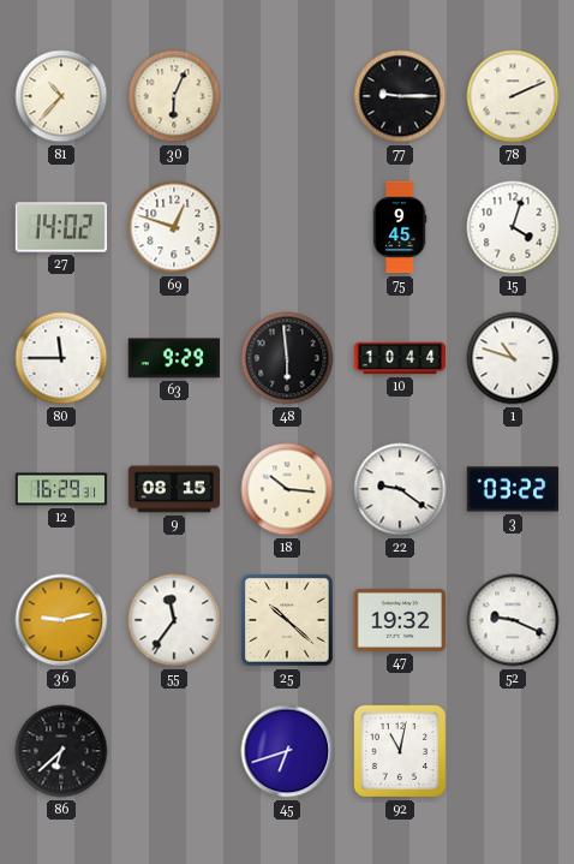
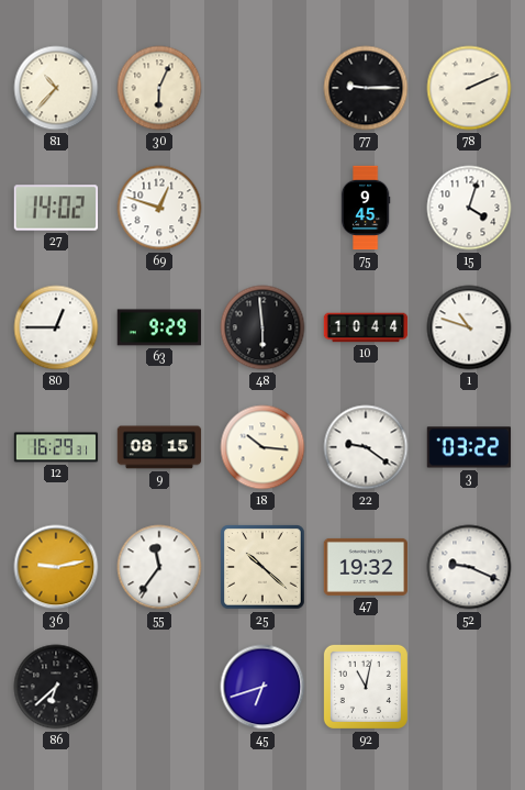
80: 11:45 -> 12:45
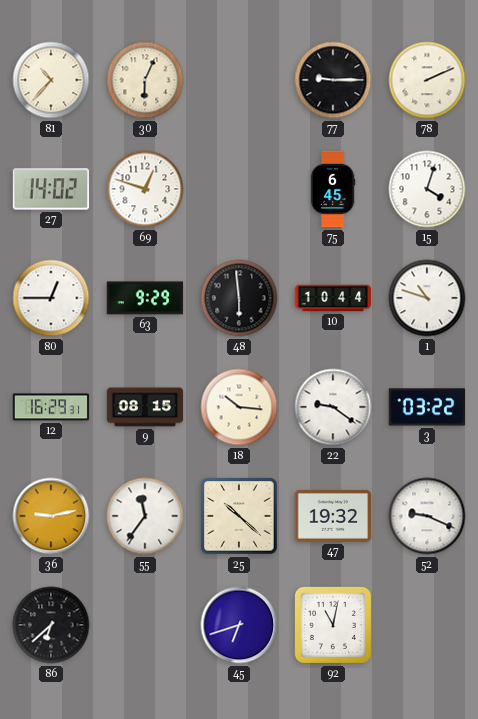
75: 9:45 -> 6:45
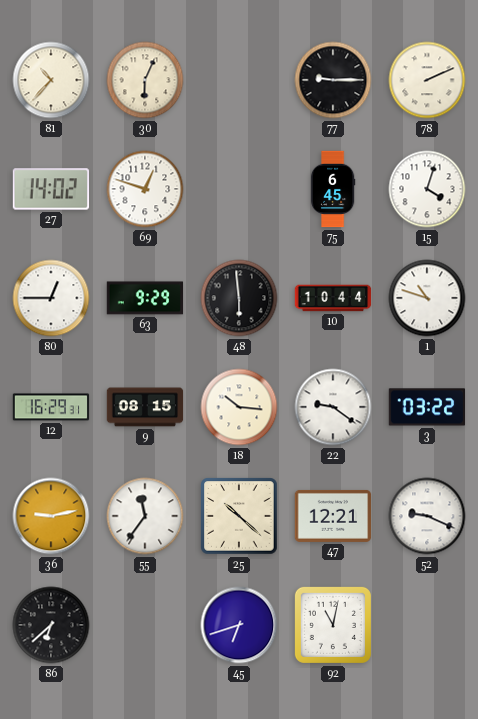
47: 19:32 -> 12:21
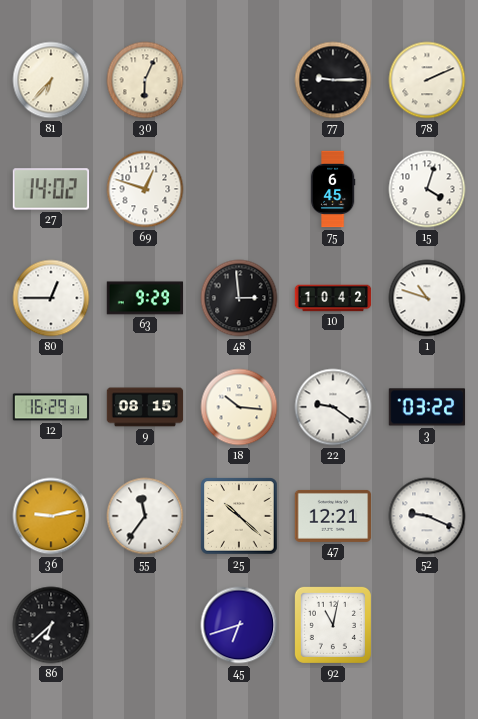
81: 10:37 -> 6:37
48: 5:59 -> 2:59
10: 10:44 -> 10:42
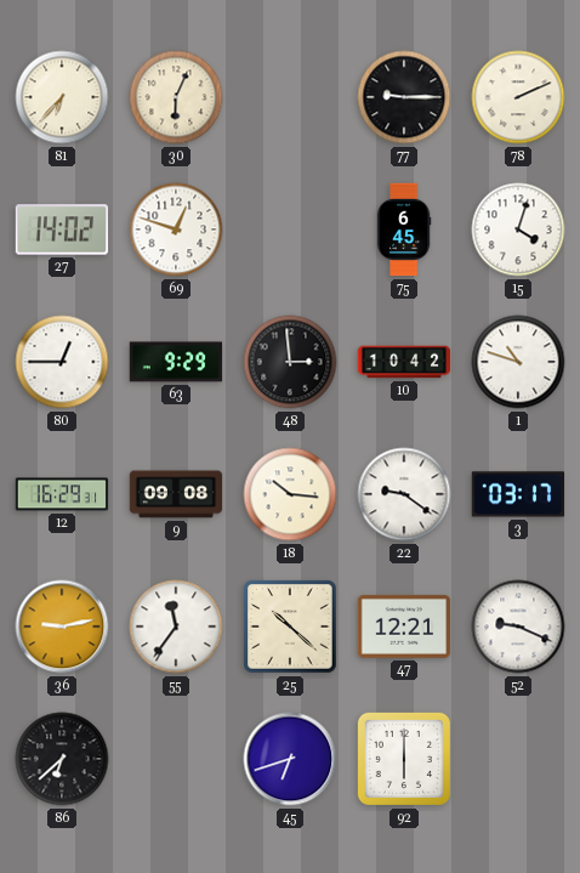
9: 08:15 -> 09:08
3: 03:22 -> 03:17
92: 11:02 -> 6:00
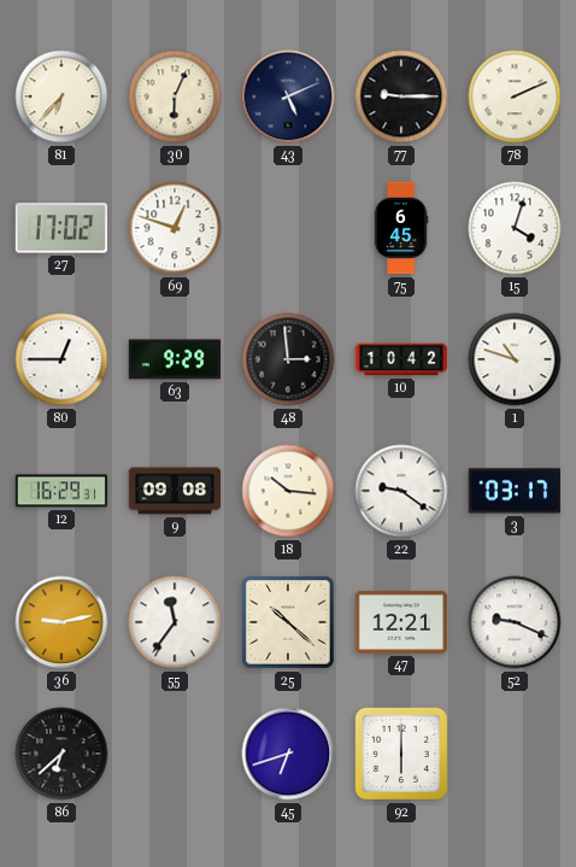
43: none -> 5:11
27: 14:02 -> 17:02
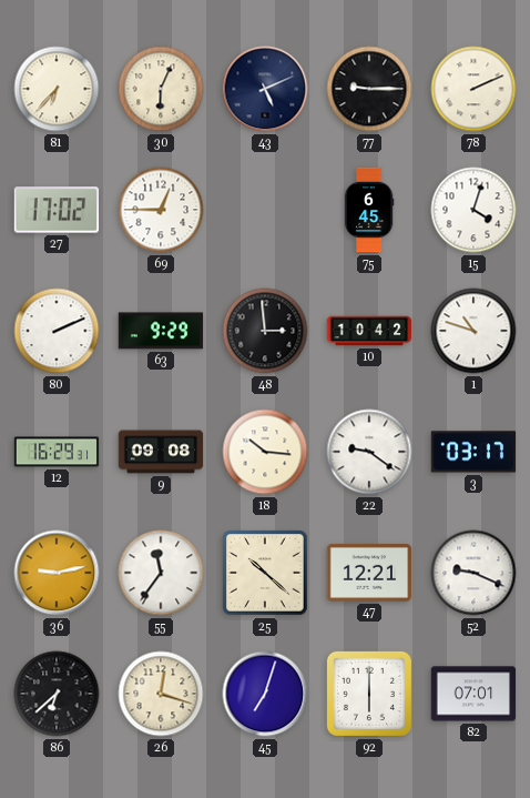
69: 12:48 -> 12:45
80: 12:45 -> 2:11
26: none -> 12:18
45: 6:42 -> 7:03
82: none -> 07:01
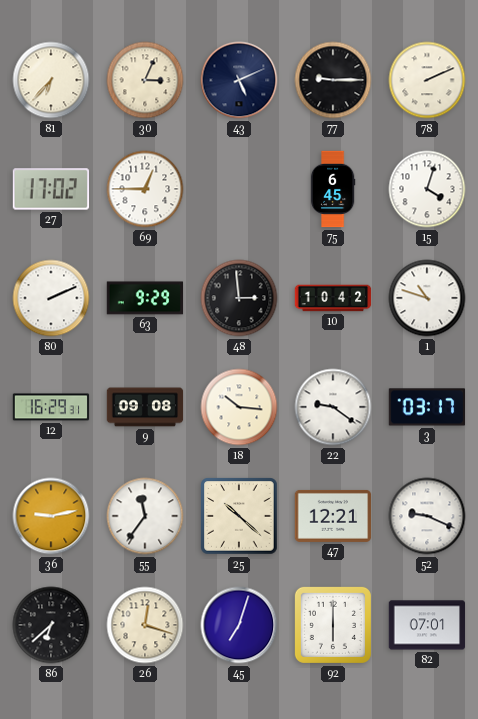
30: 6:04 -> 3:04
